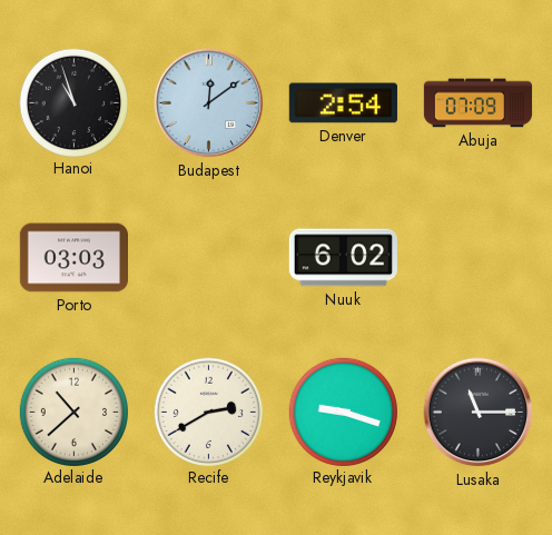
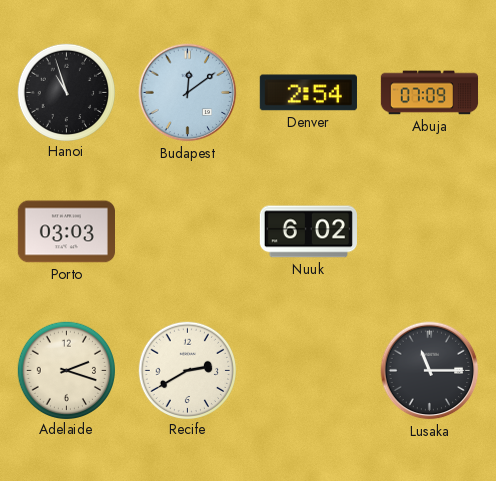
Adelaide: 10:38 -> 2:18
Reykjavik: 9:18 -> none
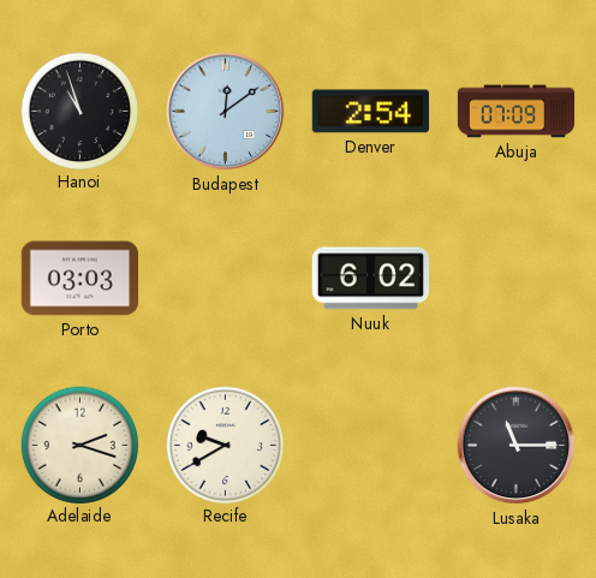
Recife: 2:40 -> 9:40
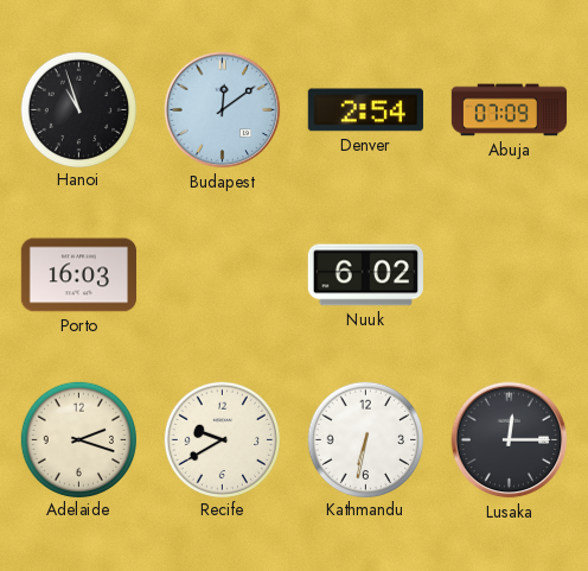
Porto: 03:03 -> 16:03
Kathmandu: none -> 6:32
Lusaka: 11:15 -> 12:15
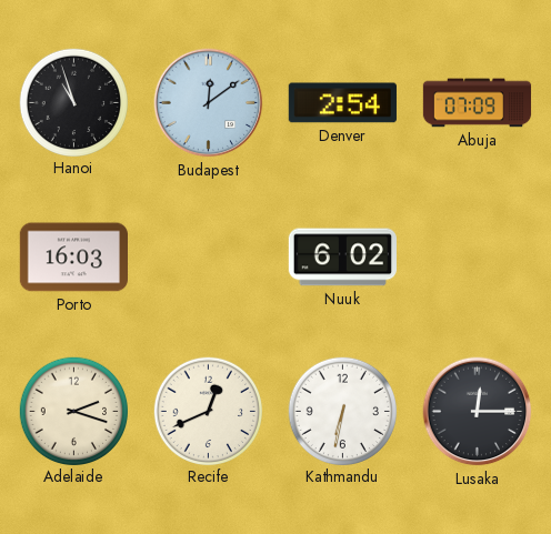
Recife: 9:40 -> 12:41
